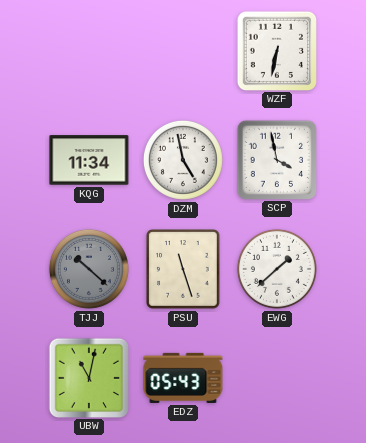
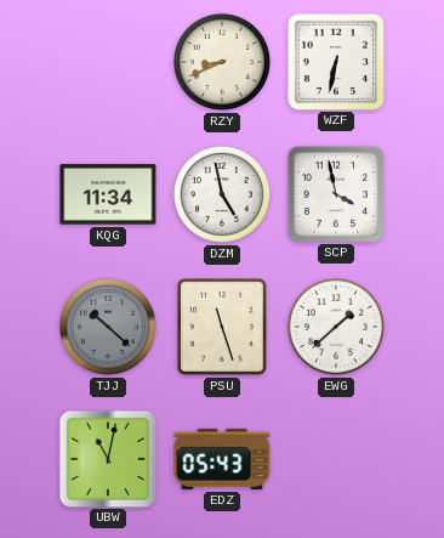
RZY: none -> 8:41
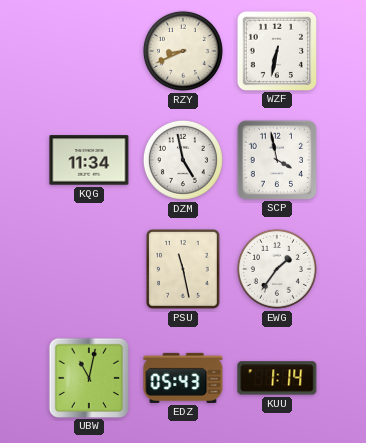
TJJ: 10:22 -> none
PSU: 11:27 -> 11:28
EWG: 1:38 -> 1:36
KUU: none -> 1:14
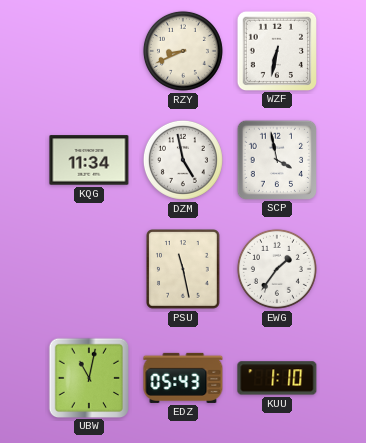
KUU: 1:14 -> 1:10
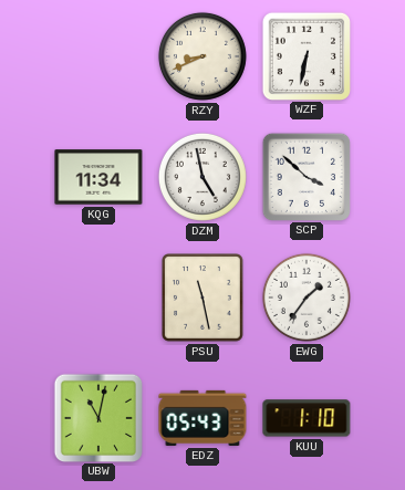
SCP: 3:58 -> 3:52
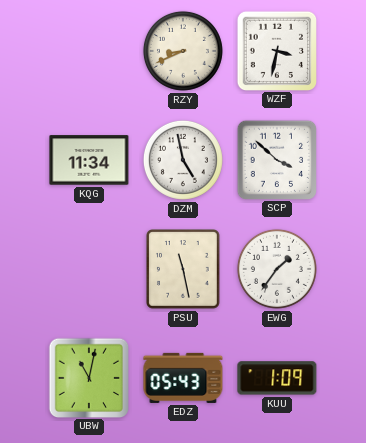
WZF: 6:32 -> 3:32
KUU: 1:10 -> 1:09
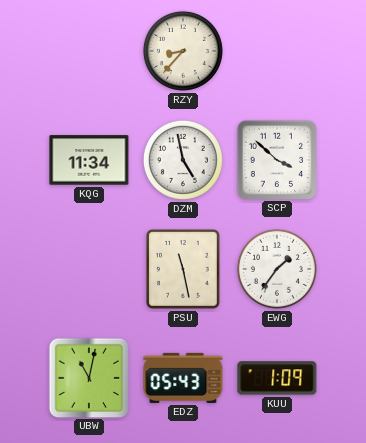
RZY: 8:41 -> 8:37
WZF: 3:32 -> none
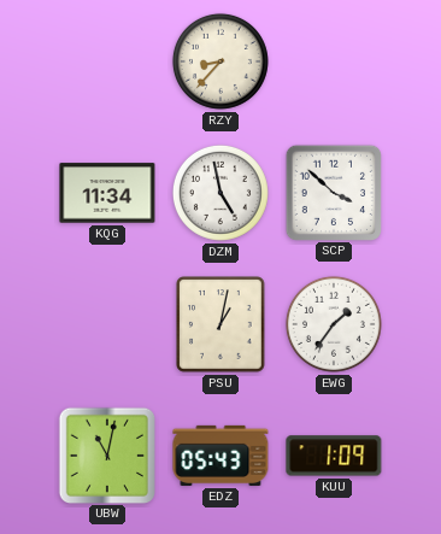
PSU: 11:28 -> 1:02
